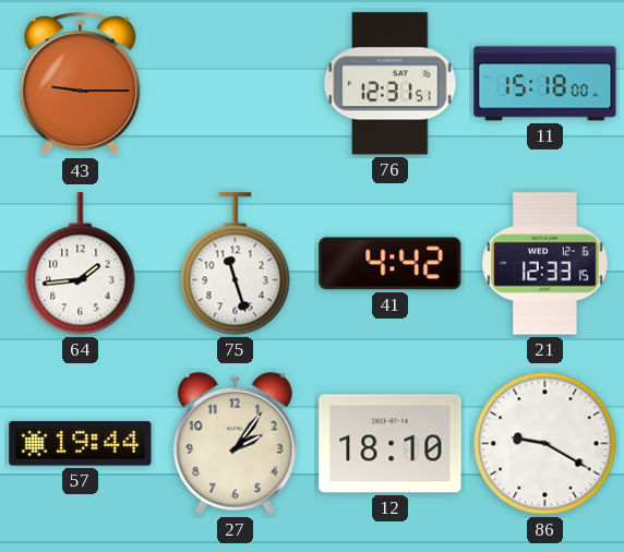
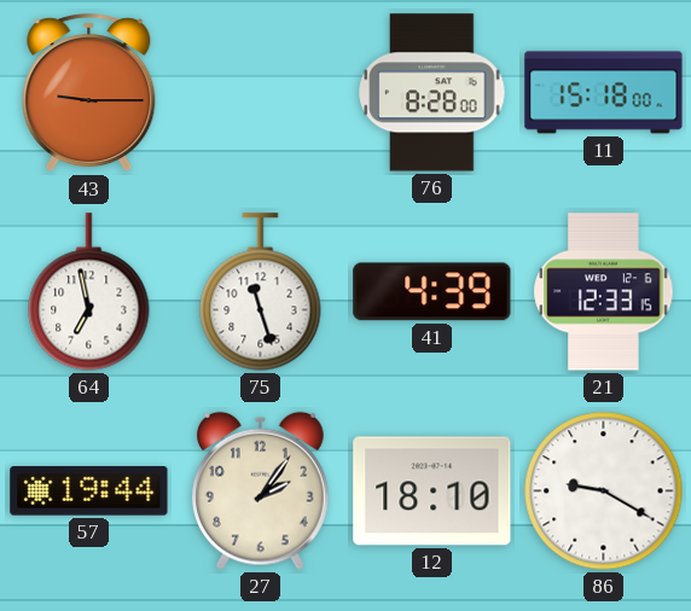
76: 12:31 -> 8:28
64: 1:44 -> 6:58
41: 4:42 -> 4:39
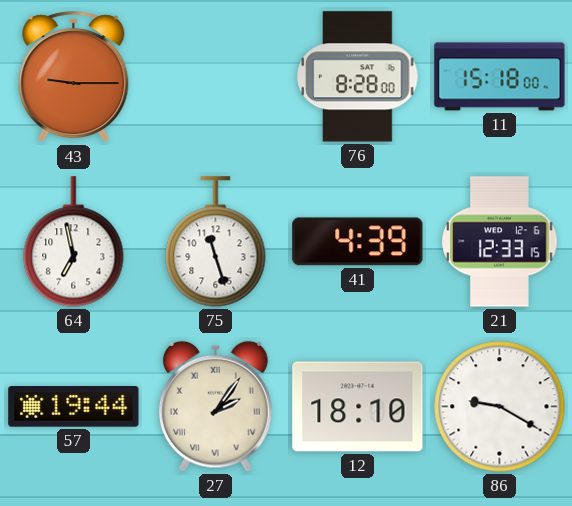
27 numerals: Arabic -> Roman
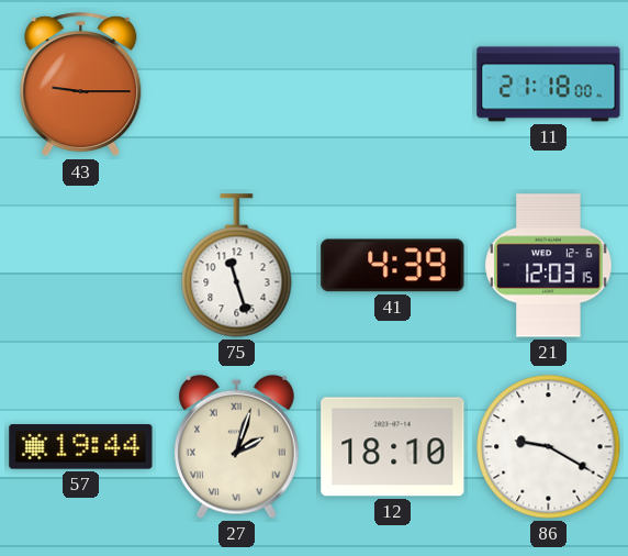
76: 8:28 -> none
11: 15:18 -> 21:18
64: 6:58 -> none
21: 12:33 -> 12:03
27: 2:06 -> 2:03
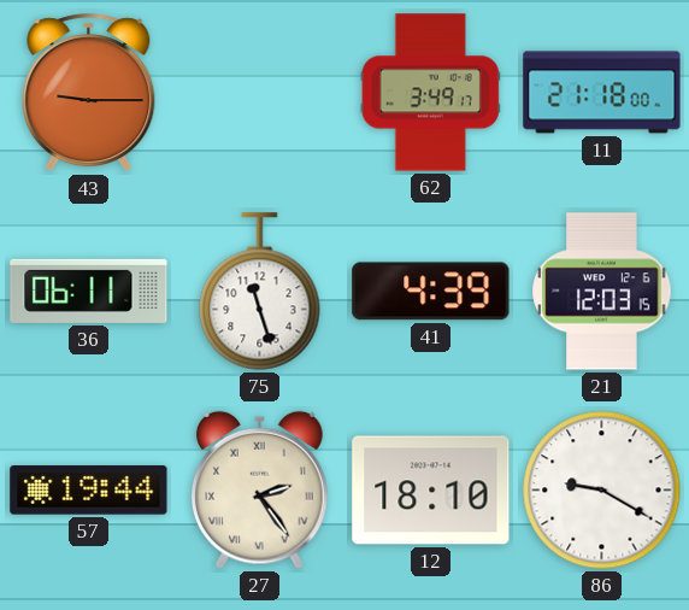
62: none -> 3:49
36: none -> 06:11
27: 2:03 -> 2:24
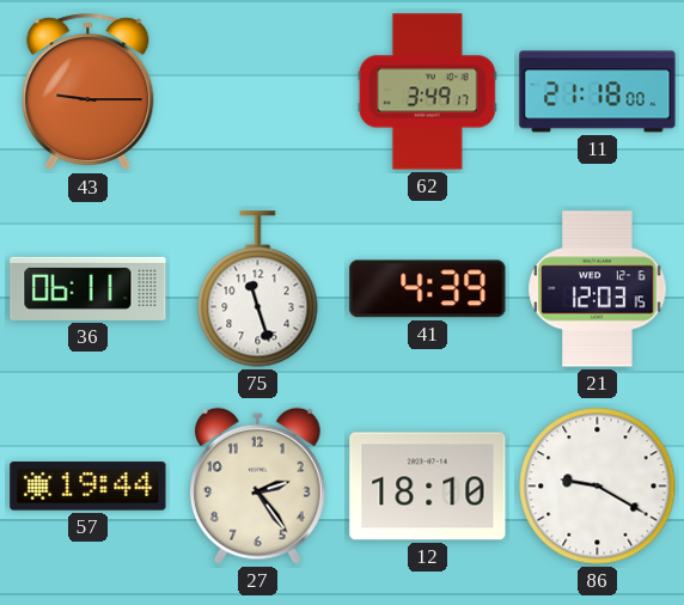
27 numerals: Roman -> Arabic
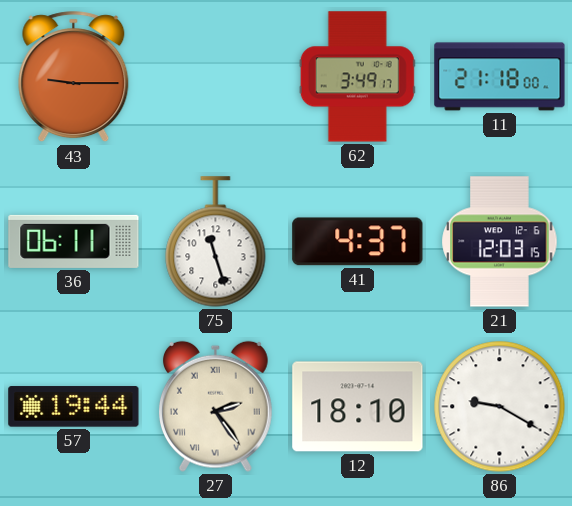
41: 4:39 -> 4:37
27 numerals: Arabic -> Roman
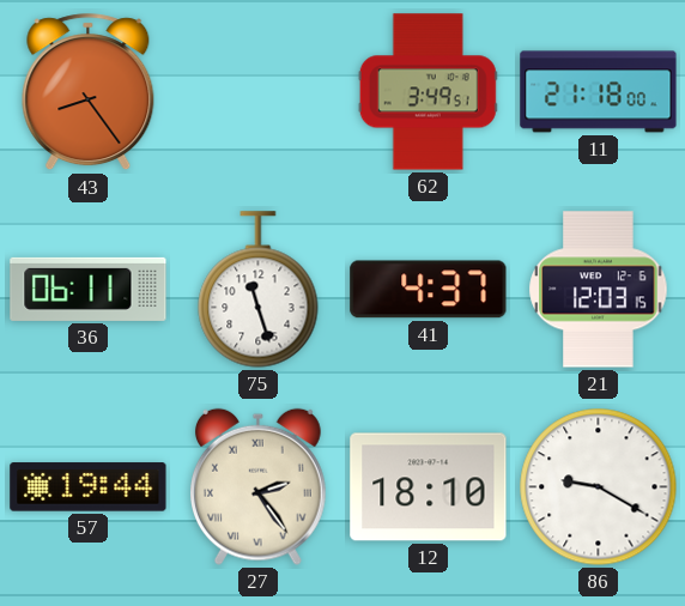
43: 9:15 -> 8:24
62: 3:49:17 -> 3:49:51
